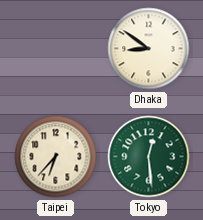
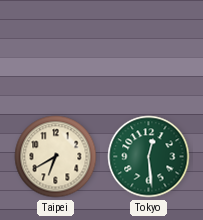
Dhaka: 8:51 -> none
Taipei: 6:37 -> 6:40
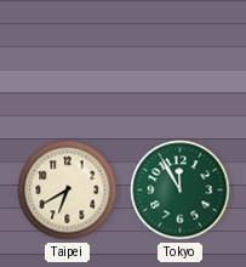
Tokyo: 12:29 -> 11:55
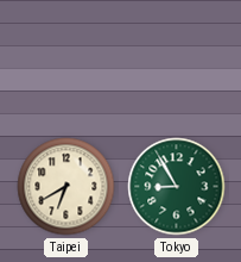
Tokyo: 11:55 -> 8:55
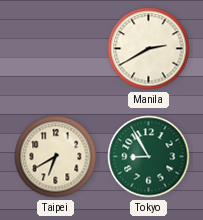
Manila: none -> 2:40
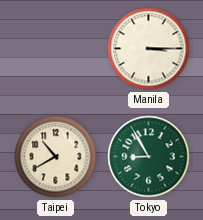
Manila: 2:40 -> 3:15
Taipei: 6:40 -> 10:40
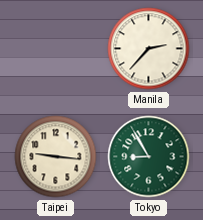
Manila: 3:15 -> 2:37
Taipei: 10:40 -> 9:16
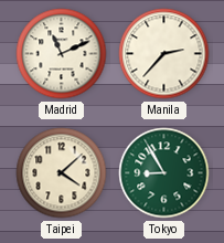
Madrid: none -> 11:11
Taipei: 9:16 -> 4:08
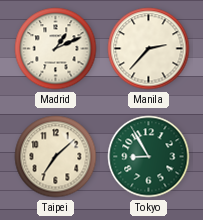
Madrid: 11:11 -> 1:11
Taipei: 4:08 -> 7:08
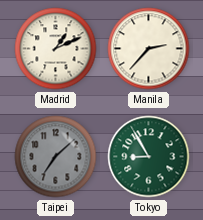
Taipei dial: cream -> grey
